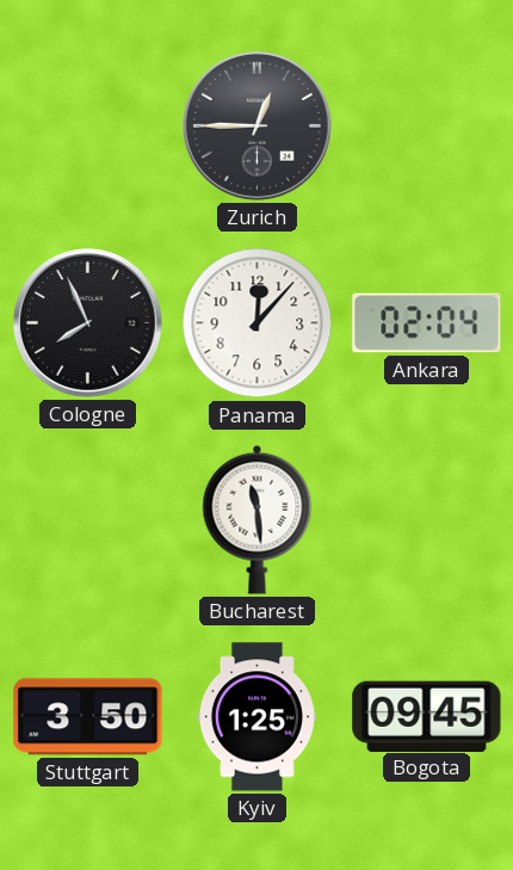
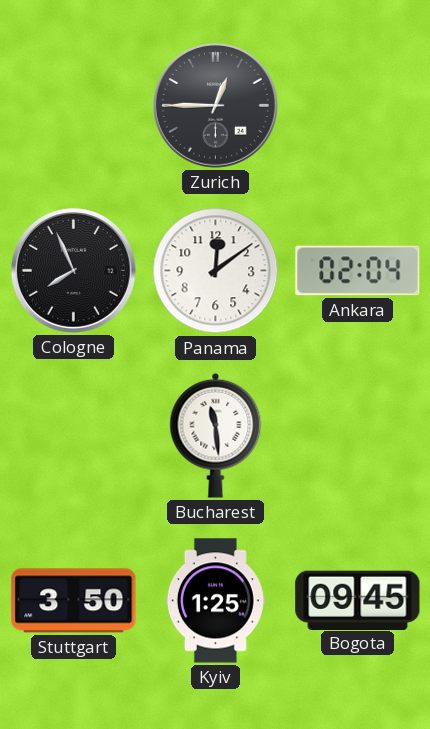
Panama: 12:07 -> 12:09
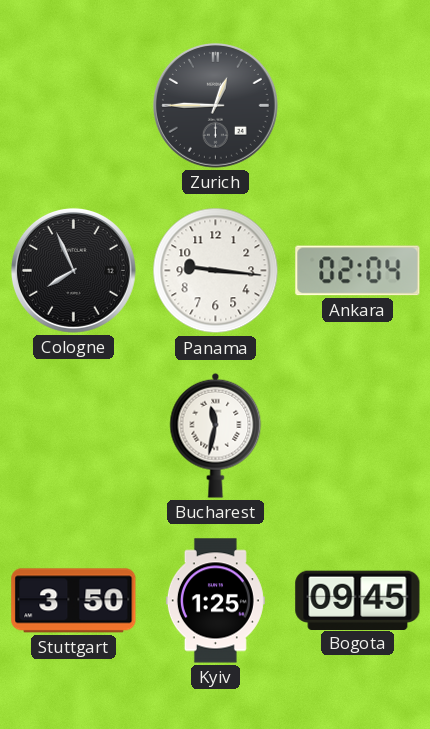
Panama: 12:09 -> 9:16
Bucharest: 11:29 -> 11:32
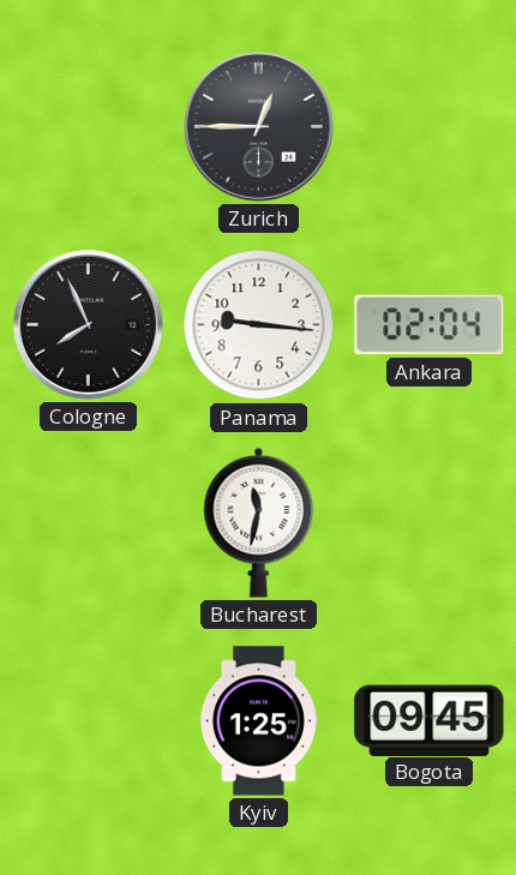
Stuttgart: 3:50 -> none
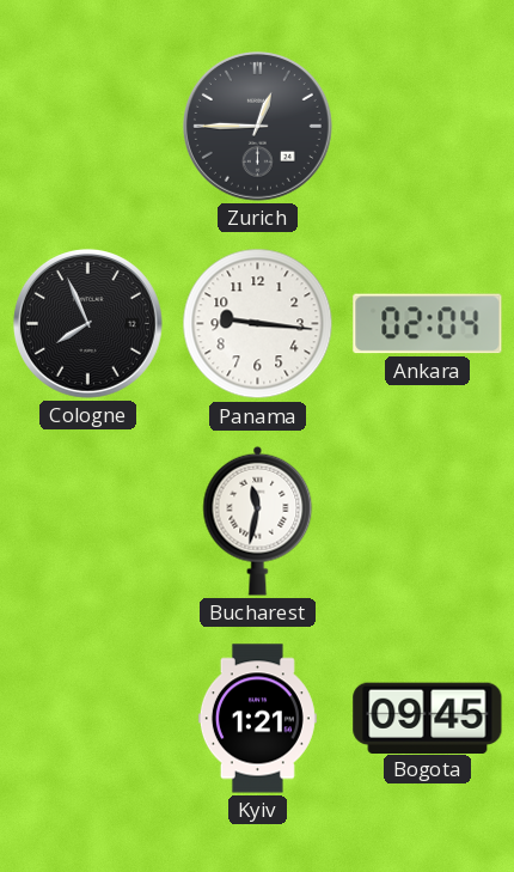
Kyiv: 1:25 -> 1:21
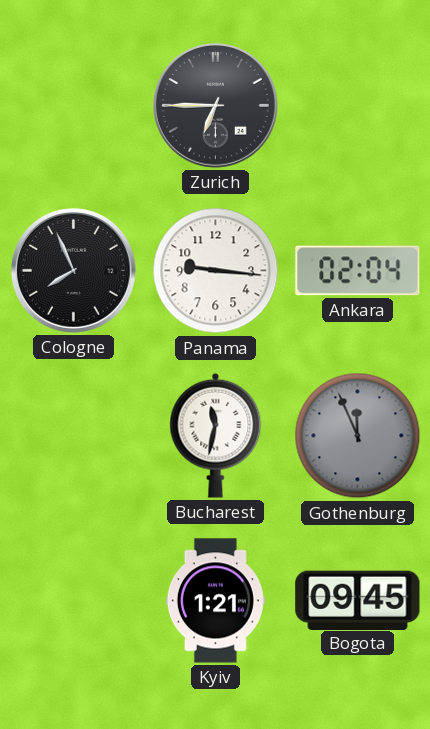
Zurich: 12:45 -> 6:45
Gothenburg: none -> 11:56
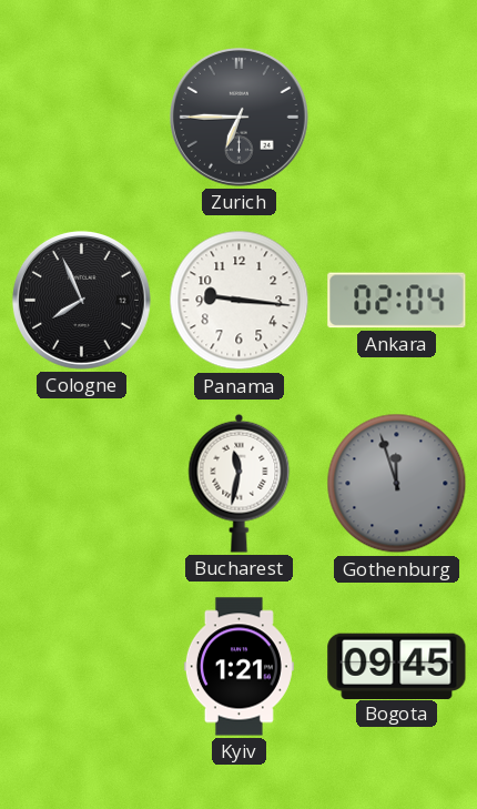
Gothenburg: 11:56 -> 11:57
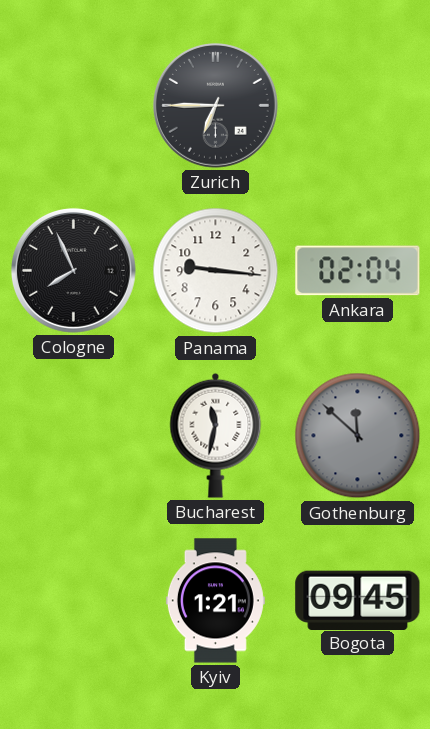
Gothenburg: 11:57 -> 11:52
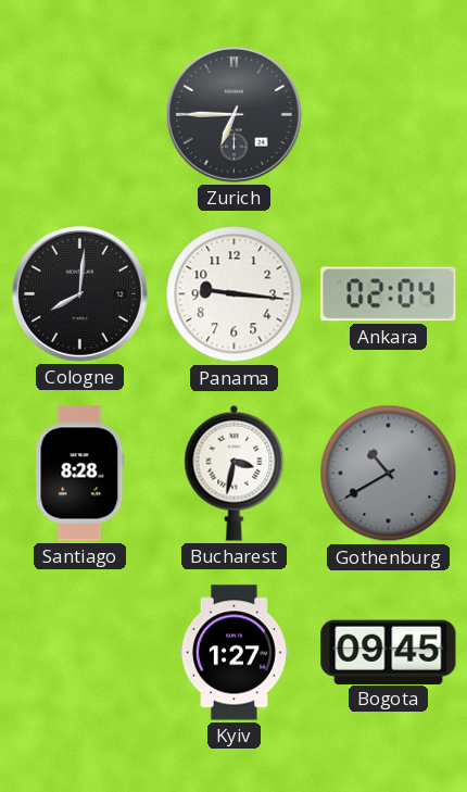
Cologne: 7:56 -> 8:01
Santiago: none -> 8:28
Bucharest: 11:32 -> 3:32
Gothenburg: 11:52 -> 10:40
Kyiv: 1:21 -> 1:27
